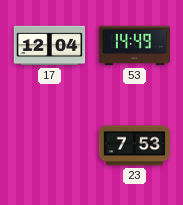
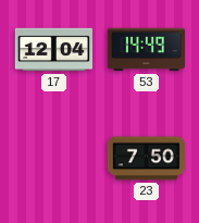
23: 7:53 -> 7:50
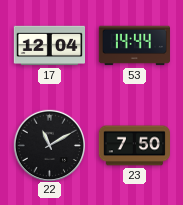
53: 14:49 -> 14:44
22: none -> 11:10
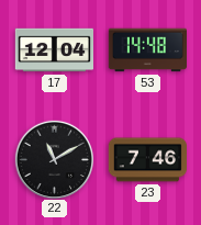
53: 14:44 -> 14:48
23: 7:50 -> 7:46
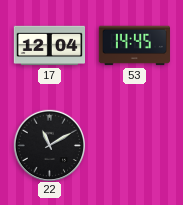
53: 14:48 -> 14:45
23: 7:46 -> none
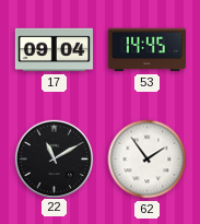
17: 12:04 -> 09:04
62: none -> 1:54
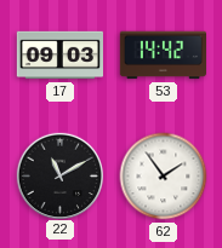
17: 09:04 -> 09:03
53: 14:45 -> 14:42
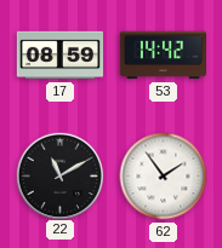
17: 09:03 -> 08:59
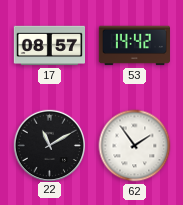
17: 08:59 -> 08:57
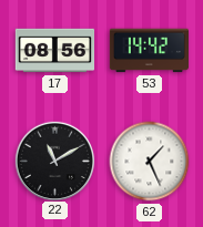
17: 08:57 -> 08:56
62: 1:54 -> 1:26
